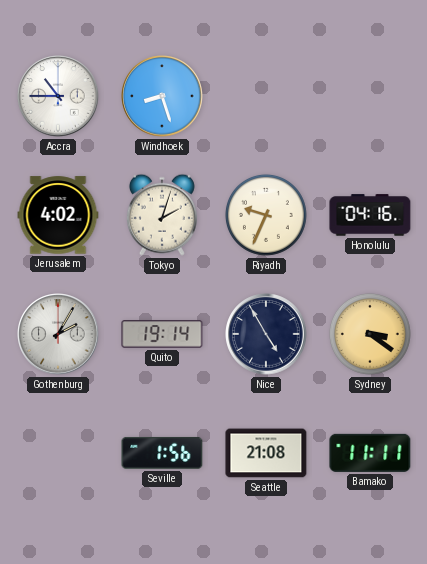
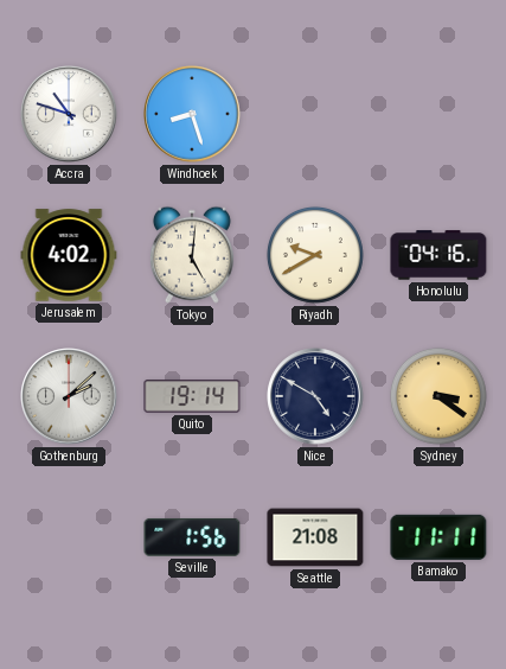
Accra: 10:45 -> 10:48
Tokyo: 2:03 -> 5:01
Riyadh: 9:34 -> 9:40
Gothenburg: 2:05 -> 2:08
Nice: 4:55 -> 4:50
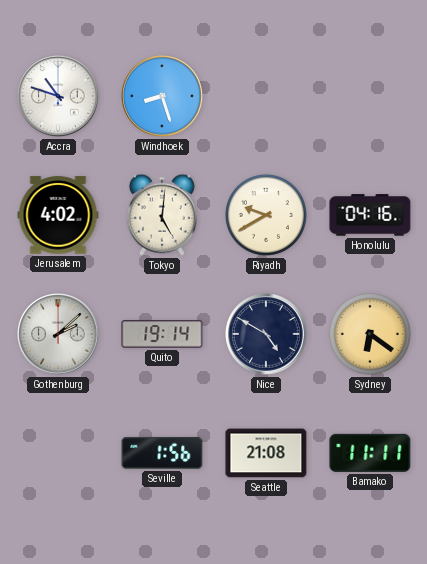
Sydney: 3:21 -> 6:21
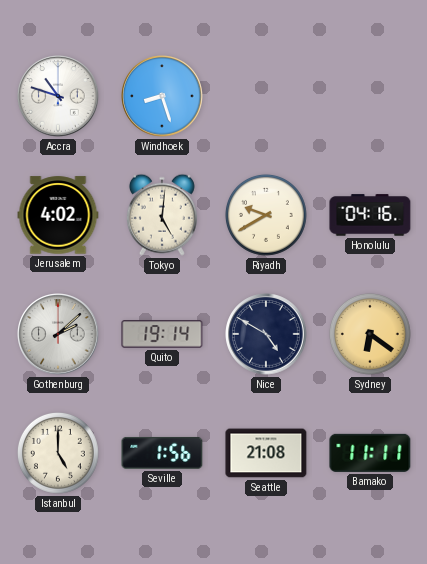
Istanbul: none -> 5:00
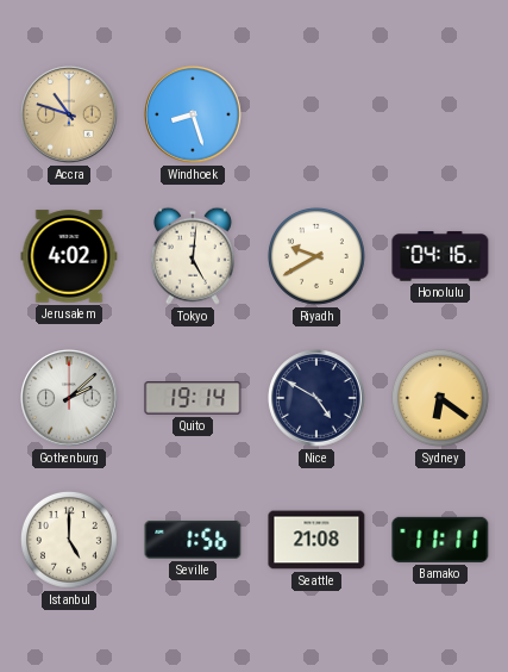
Accra dial: white -> champagne
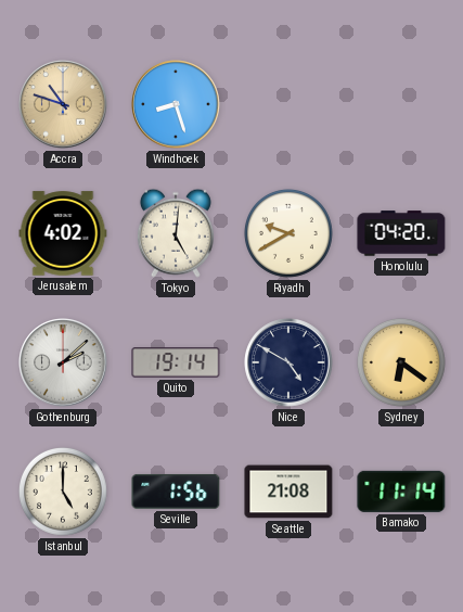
Honolulu: 04:16 -> 04:20
Bamako: 11:11 -> 11:14
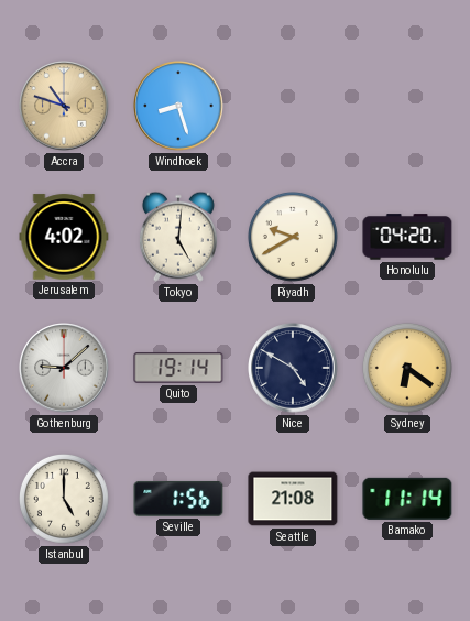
Gothenburg: 2:08 -> 9:08
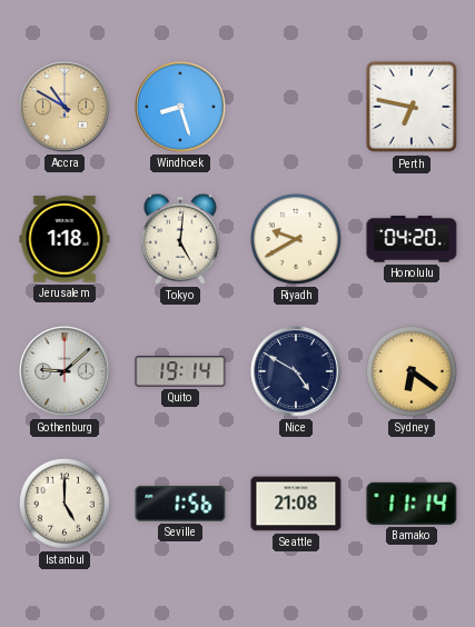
Accra: 10:48 -> 10:50
Perth: none -> 6:47
Jerusalem: 4:02 -> 1:18
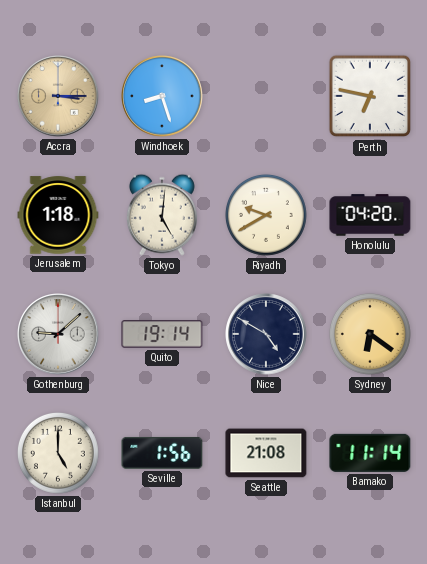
Accra: 10:50 -> 3:15
